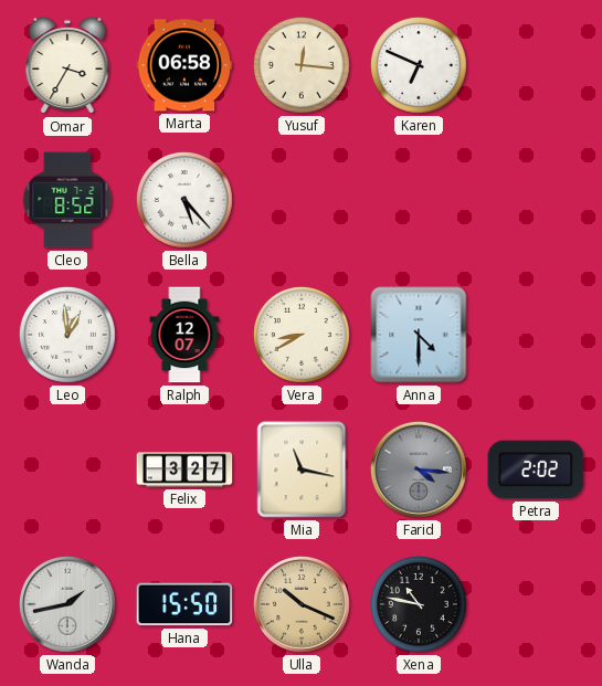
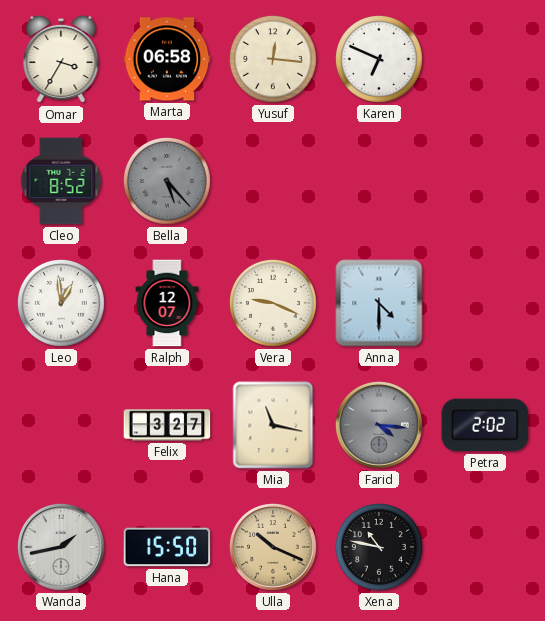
Bella dial: white -> grey
Vera: 8:40 -> 9:19
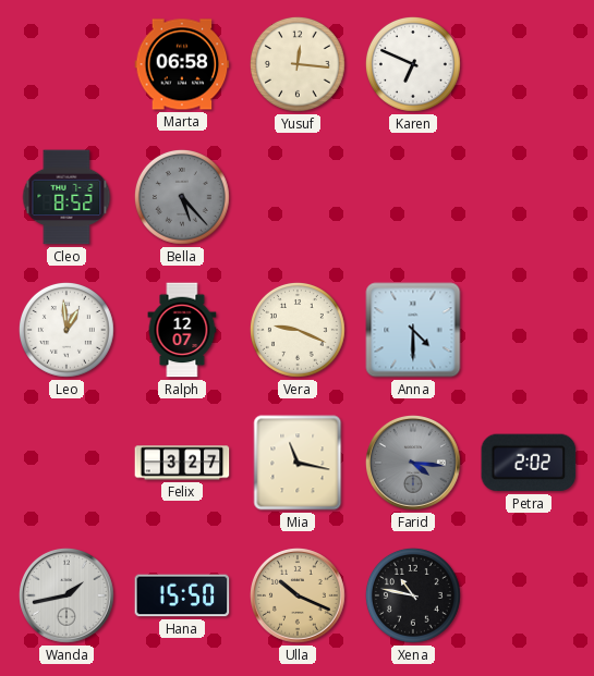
Omar: 3:35 -> none
